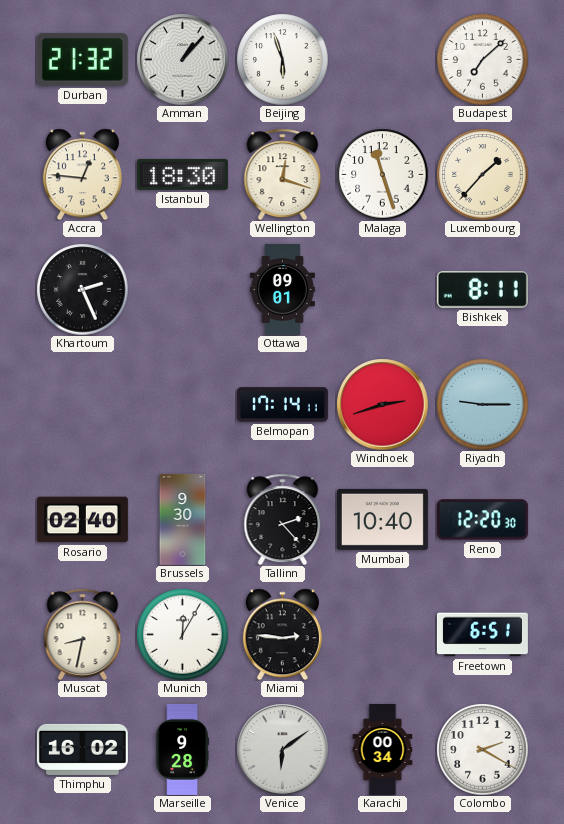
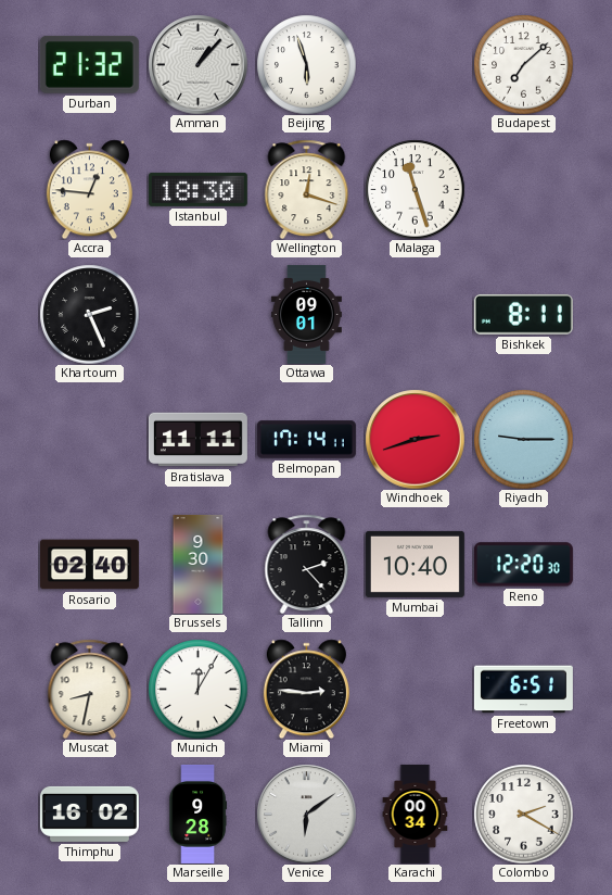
Luxembourg: 1:37 -> none
Bratislava: none -> 11:11
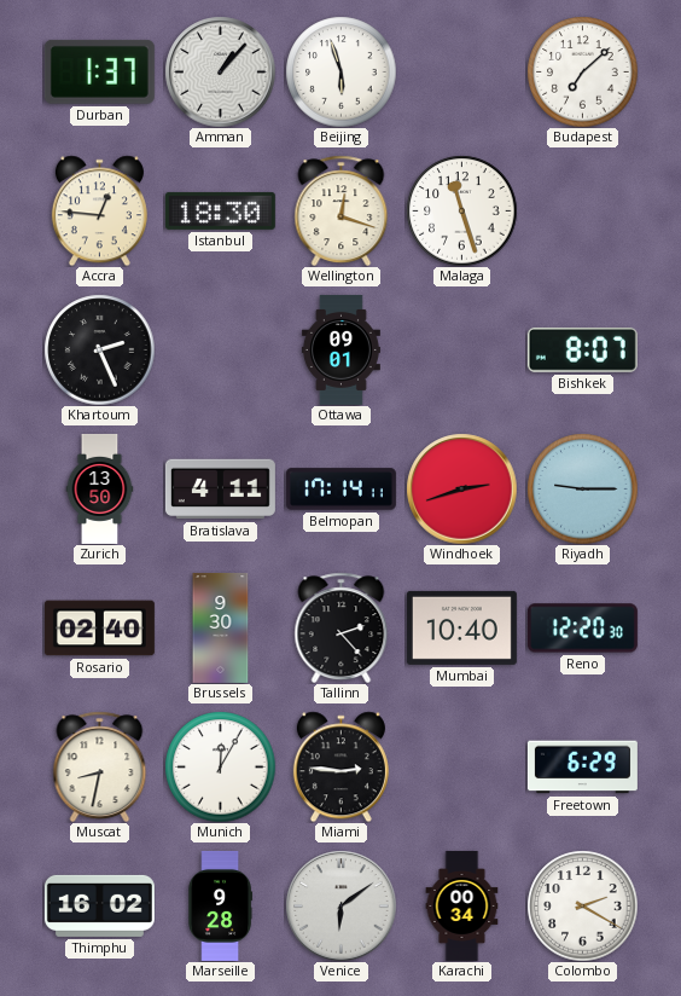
Durban: 21:32 -> 1:37
Bishkek: 8:11 -> 8:07
Zurich: none -> 13:50
Bratislava: 11:11 -> 4:11
Freetown: 6:51 -> 6:29
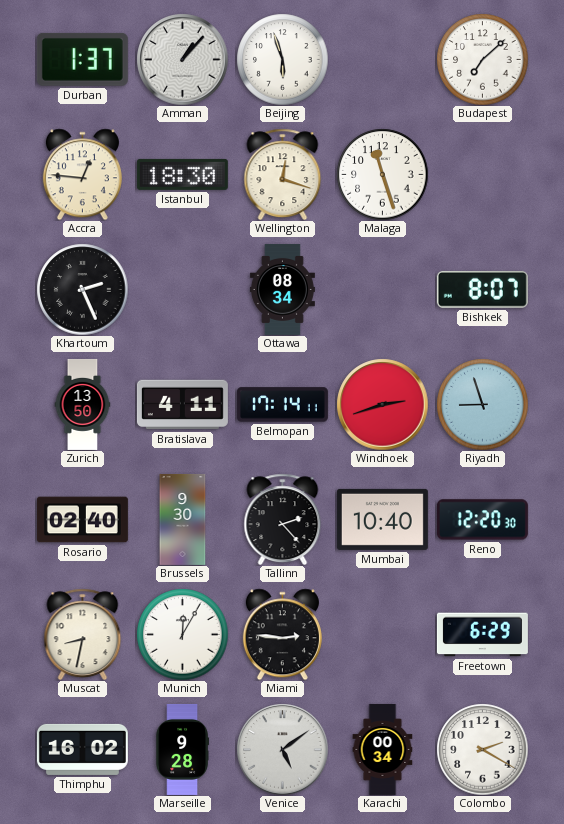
Ottawa: 09:01 -> 08:34
Riyadh: 9:15 -> 8:57
Venice: 6:09 -> 5:09
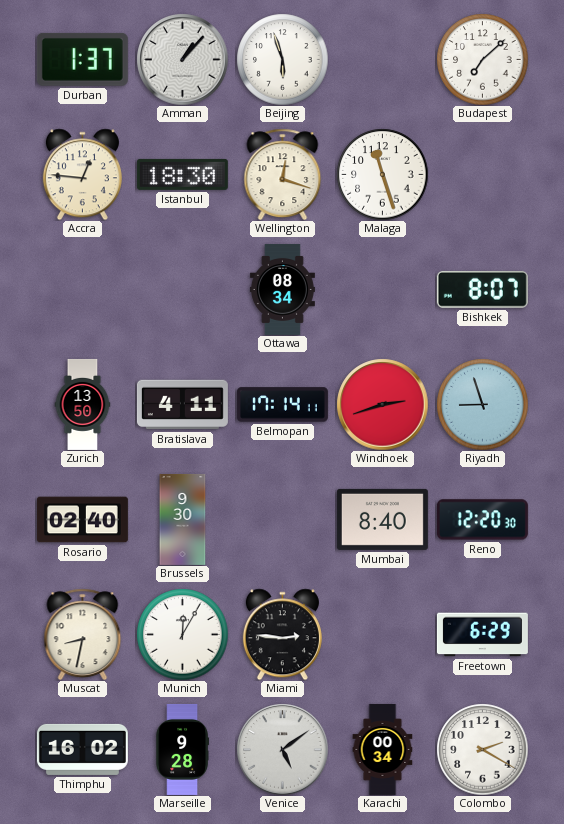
Khartoum: 2:26 -> none
Tallinn: 2:23 -> none
Mumbai: 10:40 -> 8:40
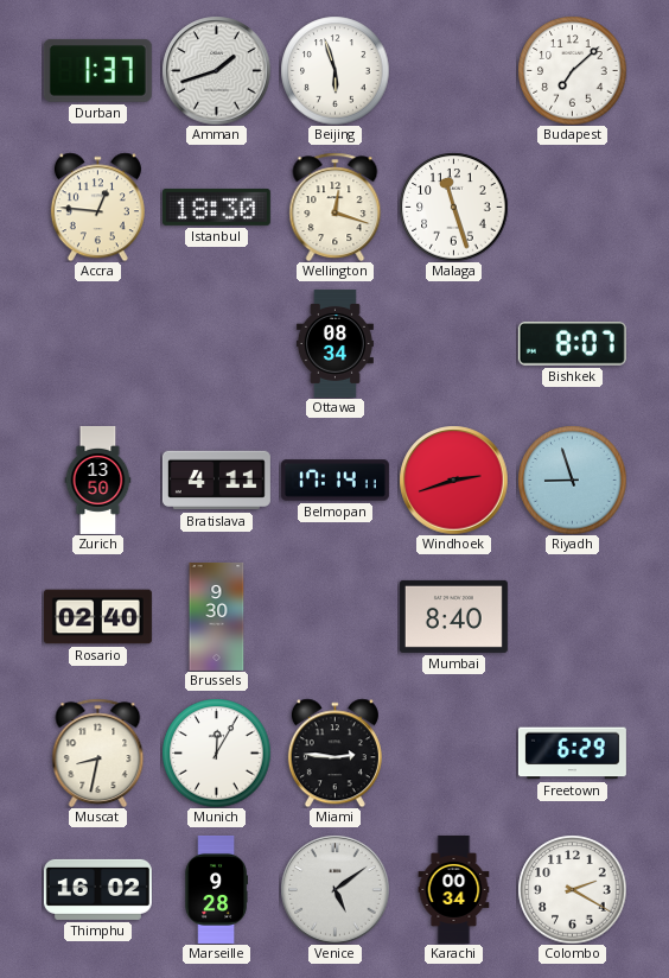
Amman: 1:07 -> 1:42
Reno: 12:20 -> none
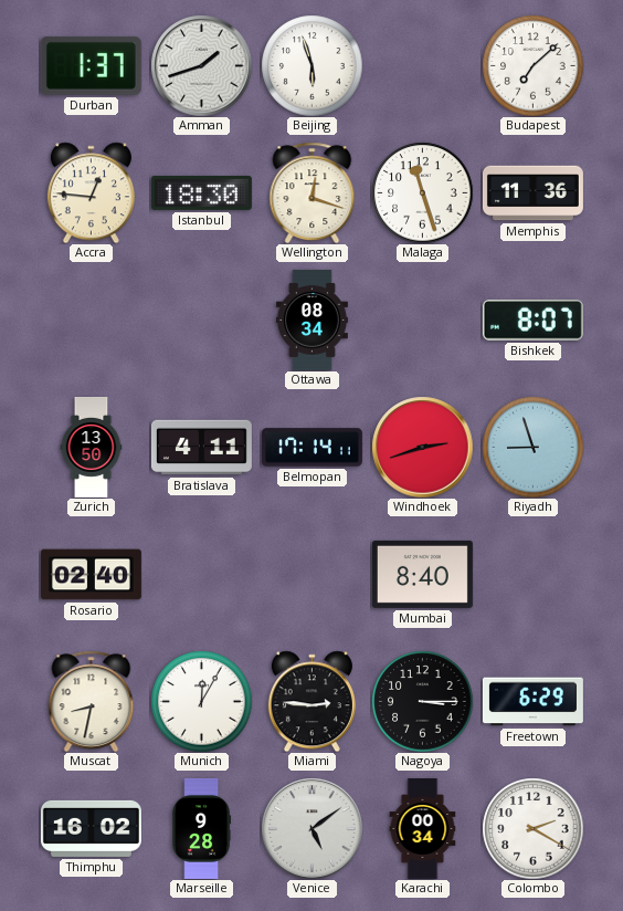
Memphis: none -> 11:36
Brussels: 9:30 -> none
Nagoya: none -> 3:15
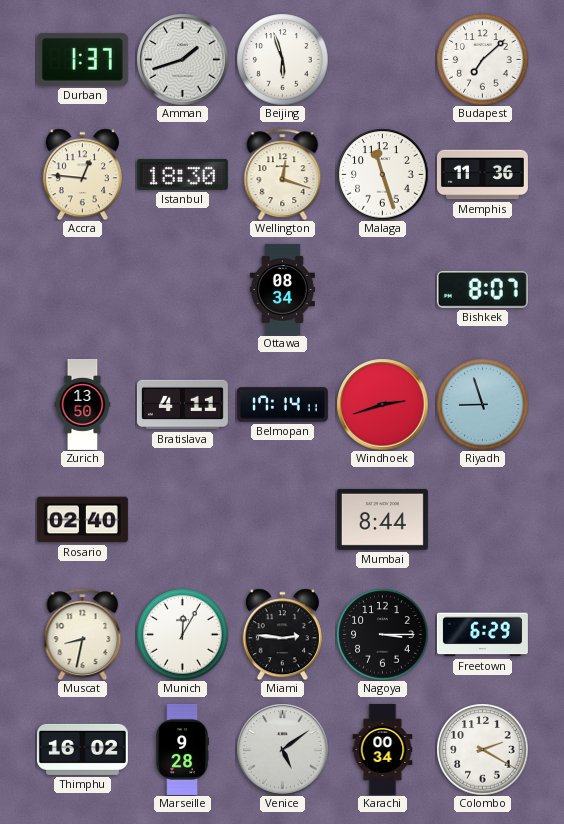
Mumbai: 8:40 -> 8:44
